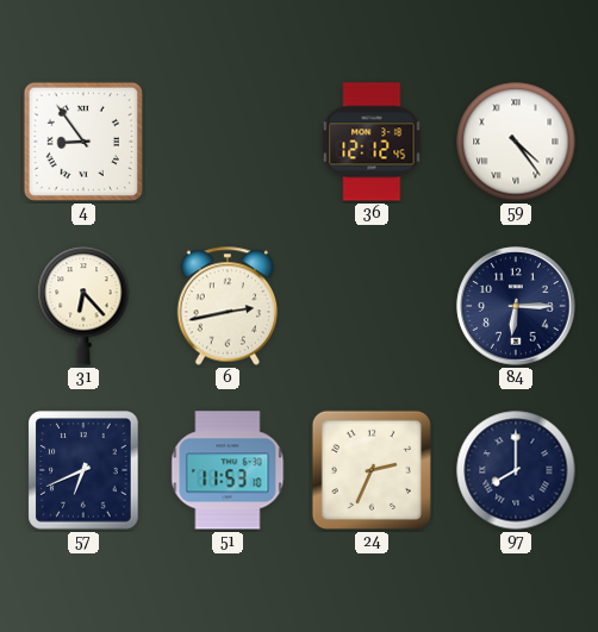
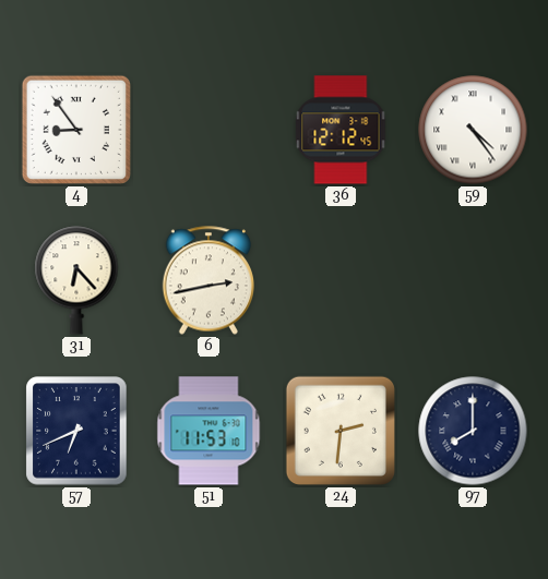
84: 6:15 -> none
24: 2:34 -> 2:31
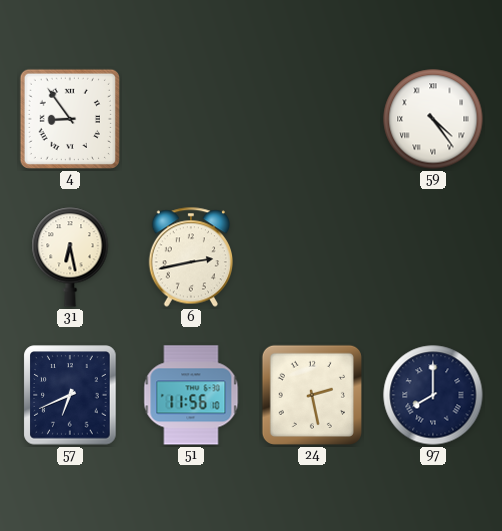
36: 12:12 -> none
31: 6:23 -> 6:28
51: 11:53 -> 11:56
24: 2:31 -> 2:28
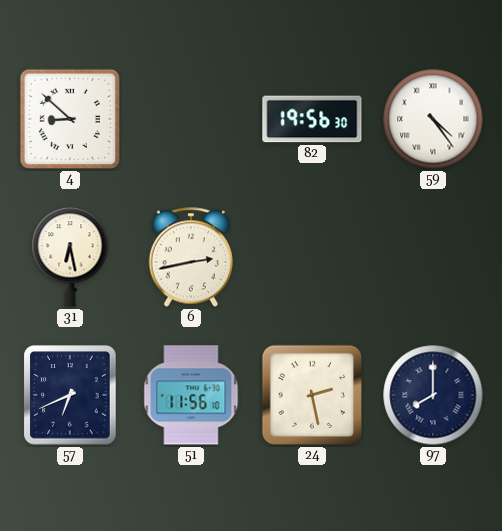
4: 8:54 -> 8:52
82: none -> 19:56
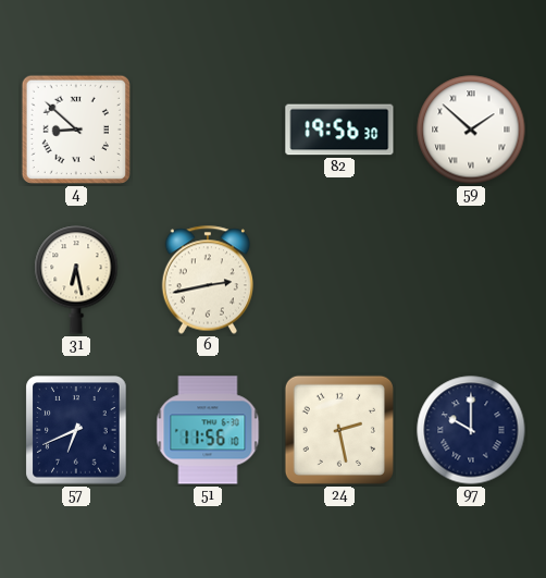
59: 4:24 -> 1:52
97: 8:00 -> 10:00
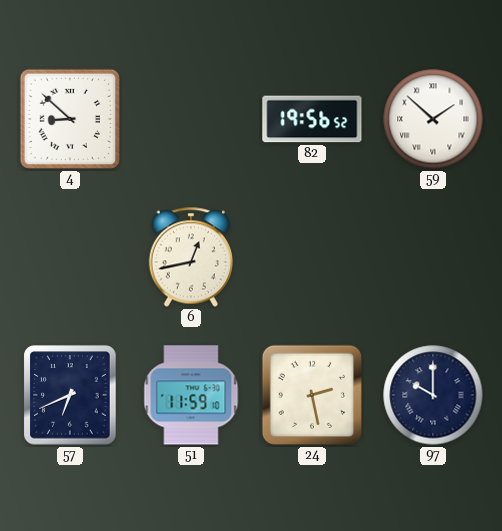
82: 19:56:30 -> 19:56:52
31: 6:28 -> none
6: 2:43 -> 12:43
51: 11:56 -> 11:59
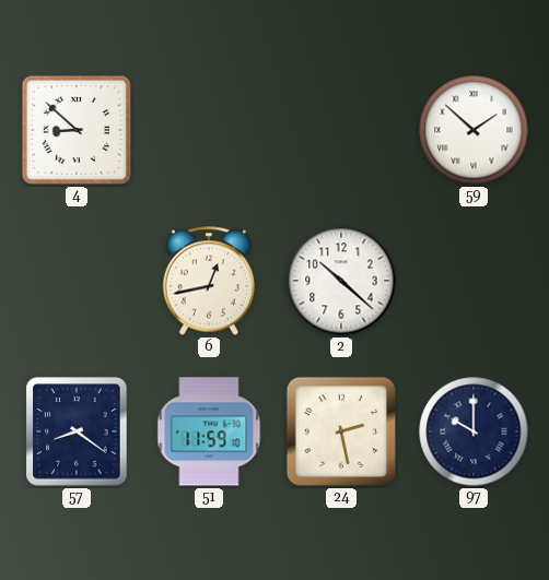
82: 19:56 -> none
2: none -> 10:22
57: 6:41 -> 8:21
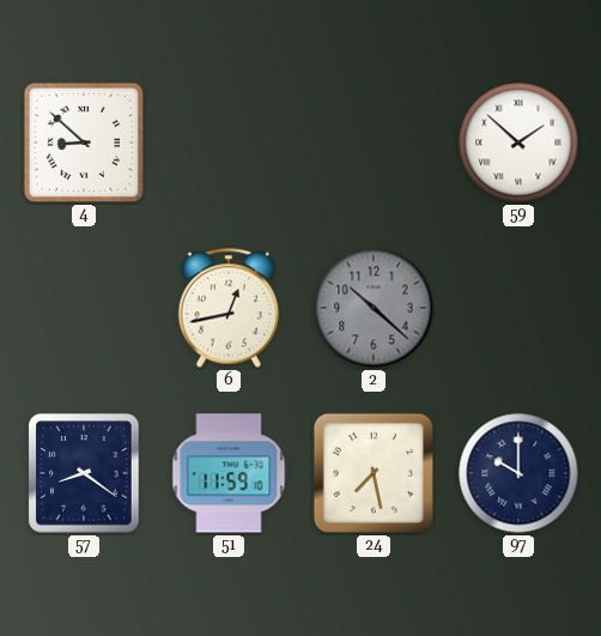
2 dial: white -> grey
24: 2:28 -> 7:28
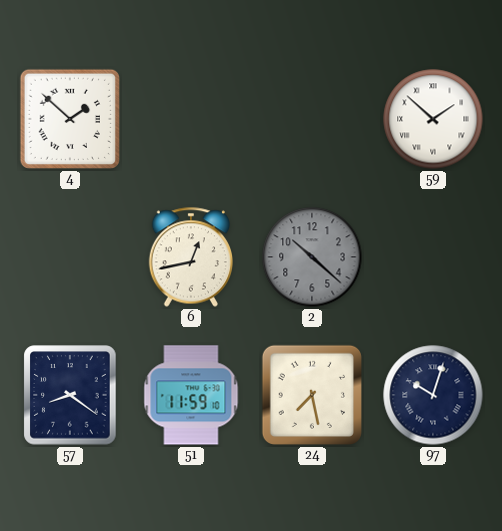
4: 8:52 -> 1:52
97: 10:00 -> 10:03
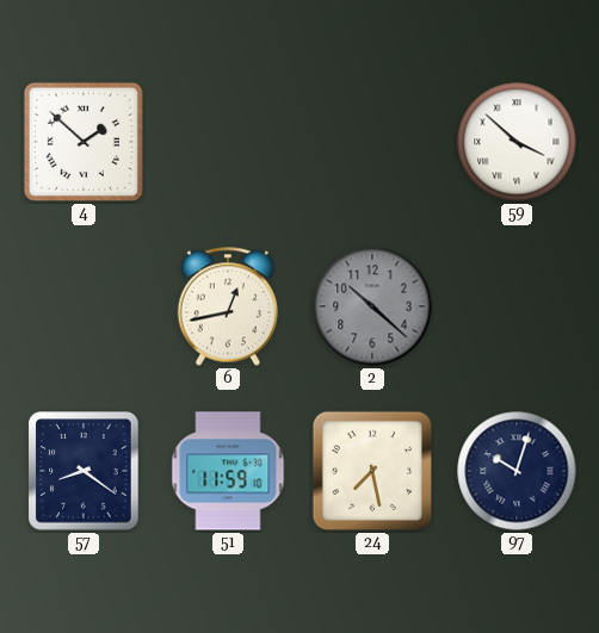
59: 1:52 -> 3:52
